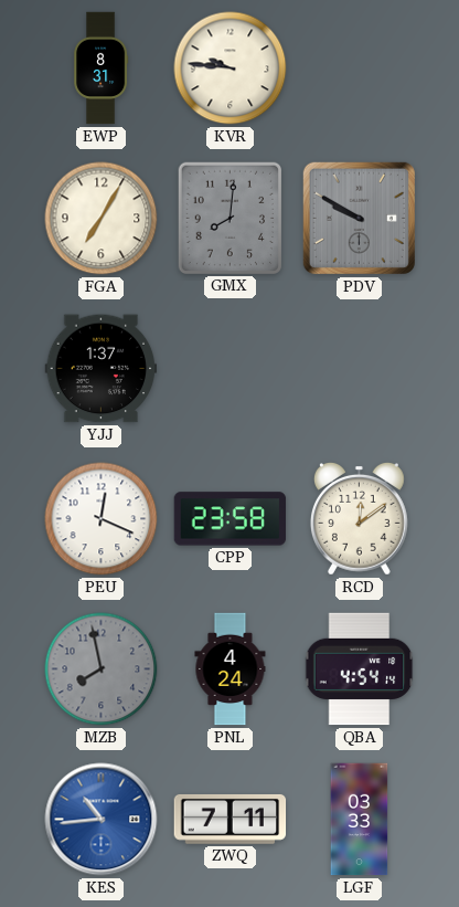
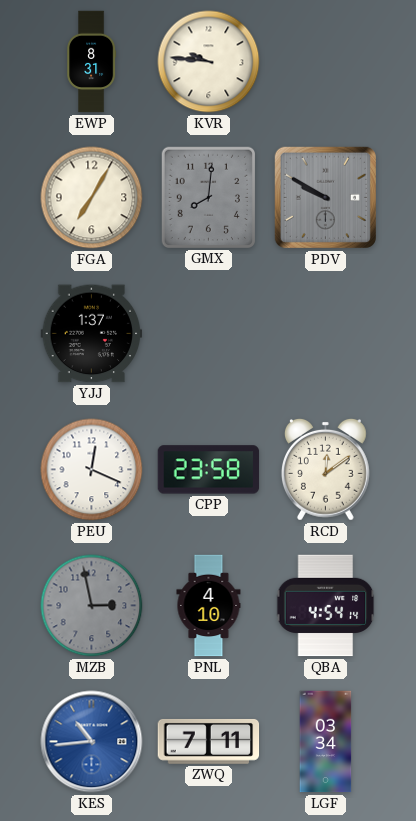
MZB: 7:58 -> 2:58
PNL: 4:24 -> 4:10
LGF: 03:33 -> 03:34
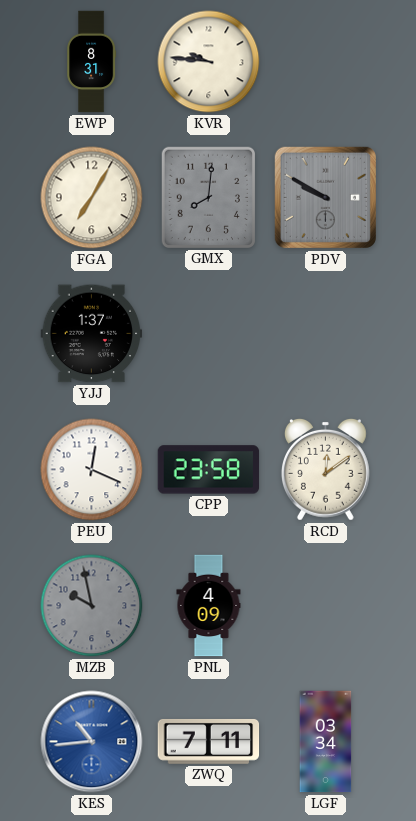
MZB: 2:58 -> 9:58
PNL: 4:10 -> 4:09
QBA: 4:54 -> none
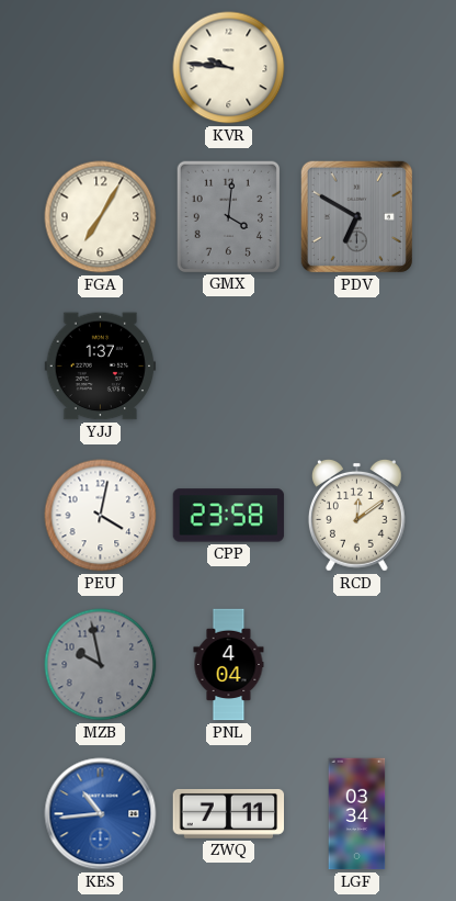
EWP: 8:31 -> none
GMX: 8:01 -> 4:01
PDV: 9:50 -> 6:50
PEU: 12:19 -> 4:02
PNL: 4:09 -> 4:04
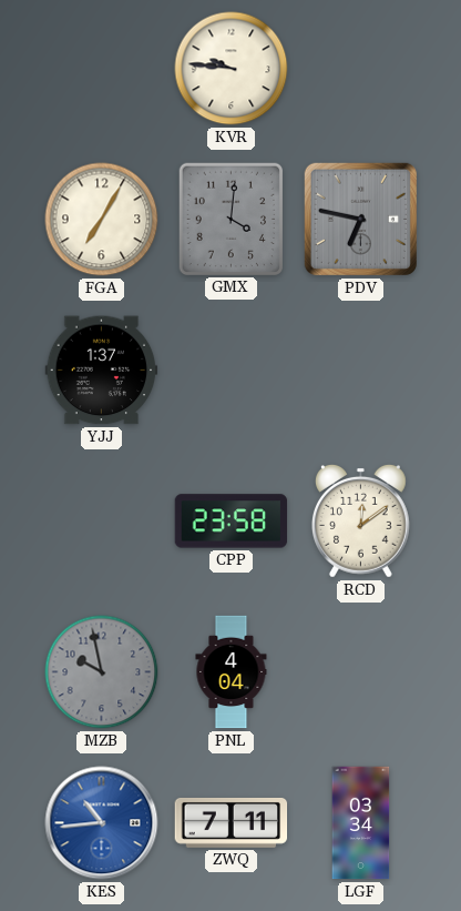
PDV: 6:50 -> 6:47
PEU: 4:02 -> none
